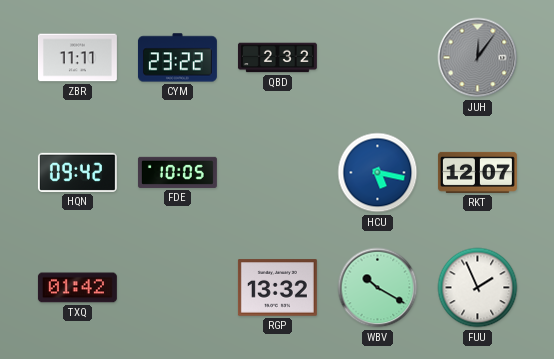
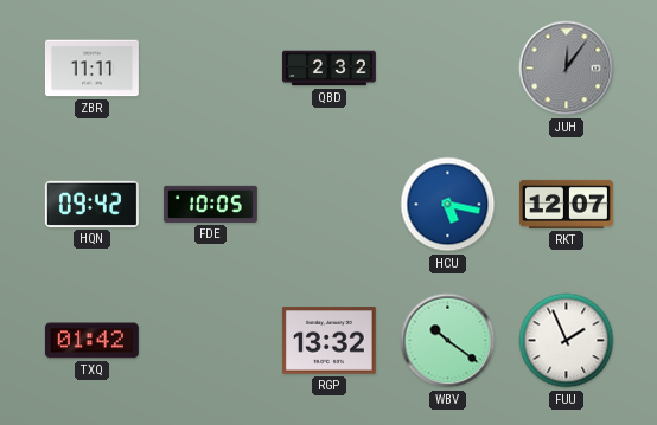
CYM: 23:22 -> none
WBV: 10:20 -> 10:21
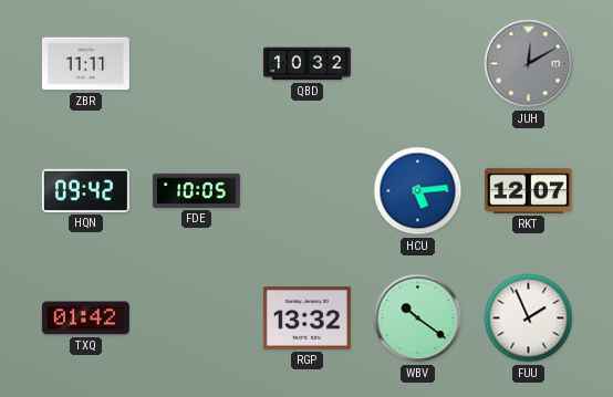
QBD: 2:32 -> 10:32
JUH: 12:06 -> 12:10
HCU: 5:17 -> 5:14
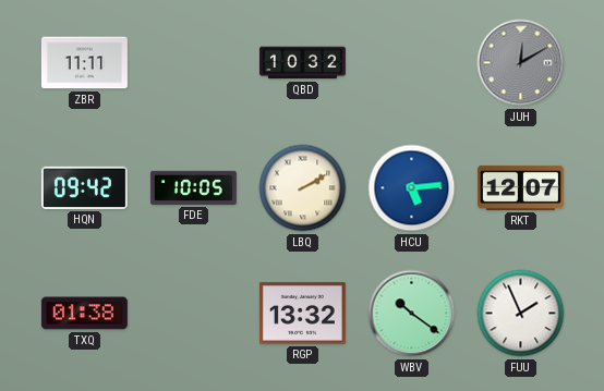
LBQ: none -> 2:10
TXQ: 01:42 -> 01:38
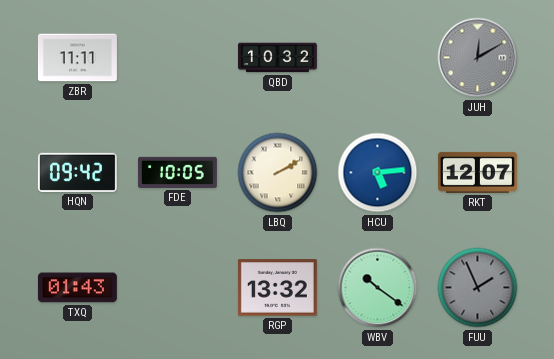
TXQ: 01:38 -> 01:43
FUU dial: white -> grey
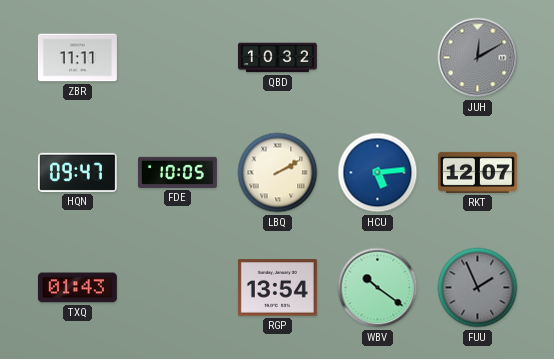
HQN: 09:42 -> 09:47
RGP: 13:32 -> 13:54
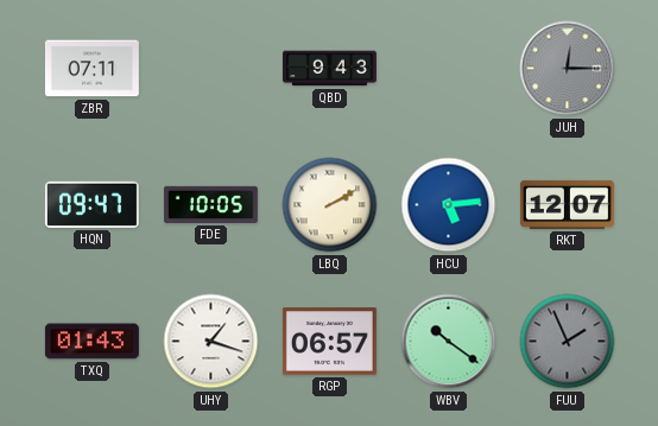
ZBR: 11:11 -> 07:11
QBD: 10:32 -> 9:43
JUH: 12:10 -> 12:15
UHY: none -> 1:18
RGP: 13:54 -> 06:57
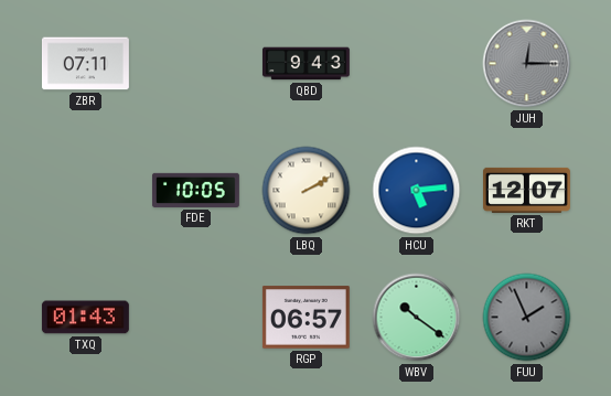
HQN: 09:47 -> none
UHY: 1:18 -> none
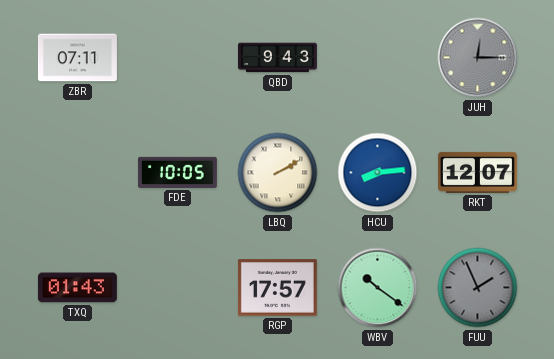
HCU: 5:14 -> 8:14
RGP: 06:57 -> 17:57
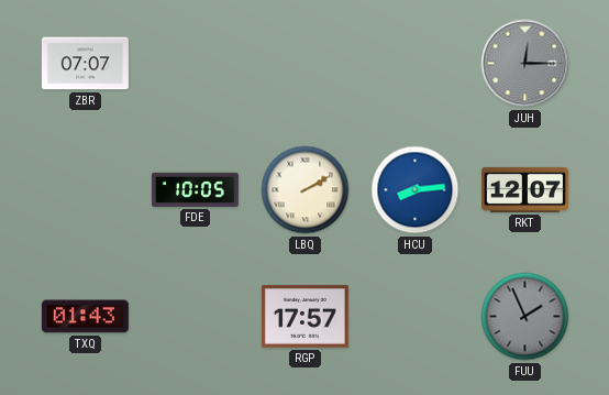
ZBR: 07:11 -> 07:07
QBD: 9:43 -> none
WBV: 10:21 -> none
